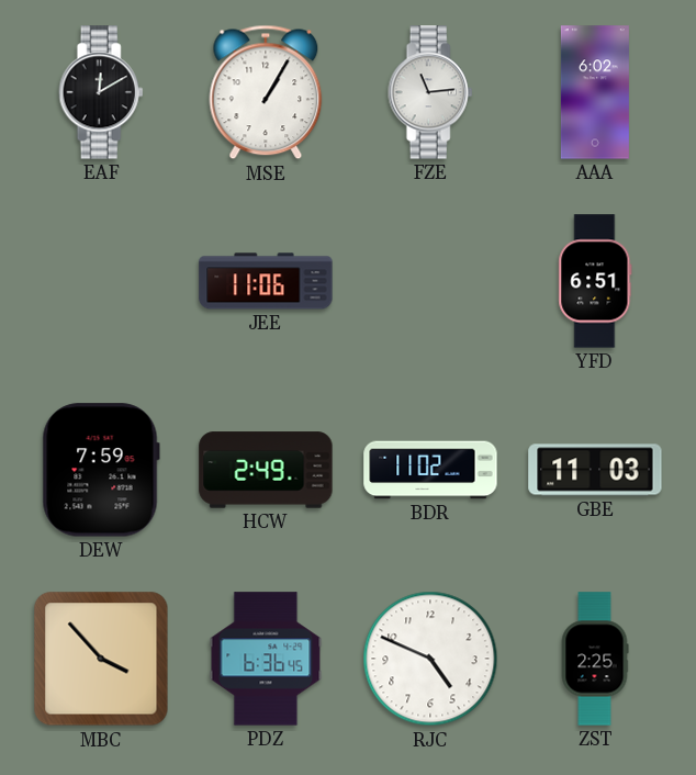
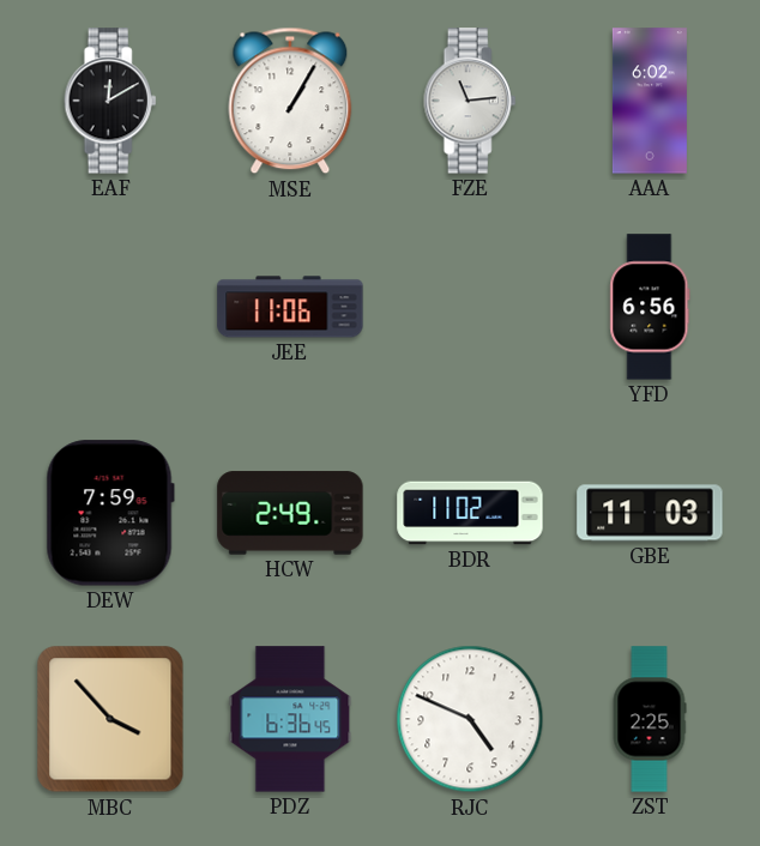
YFD: 6:51 -> 6:56
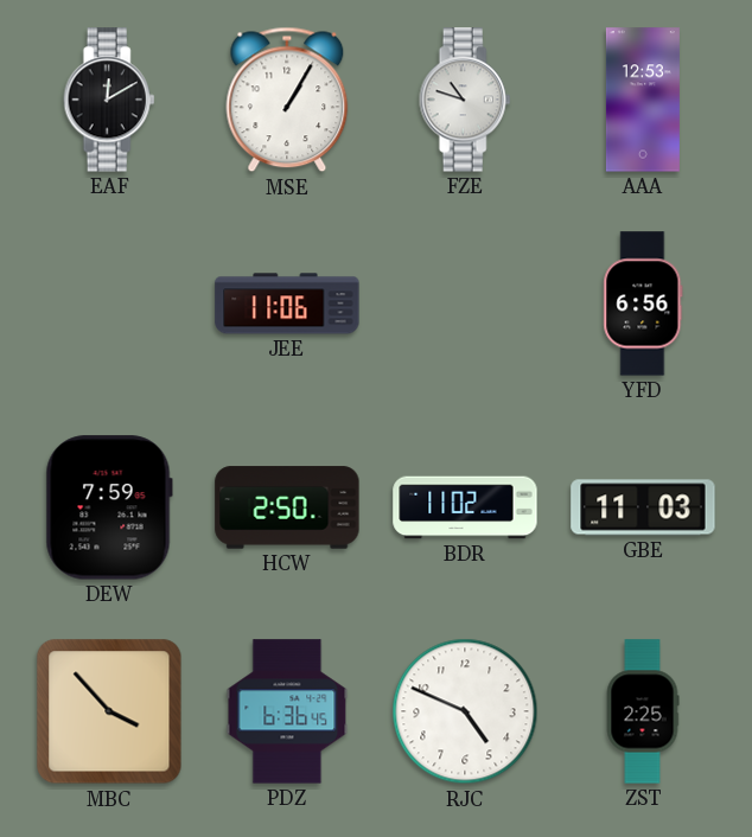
FZE: 11:14 -> 10:48
AAA: 6:02 -> 12:53
HCW: 2:49 -> 2:50
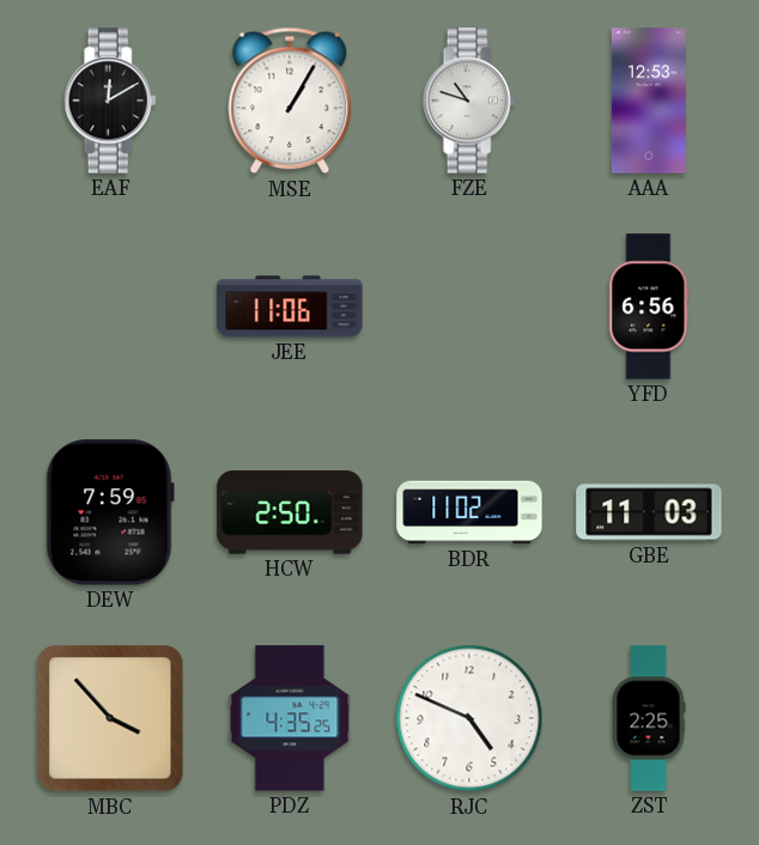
PDZ: 6:36 -> 4:35
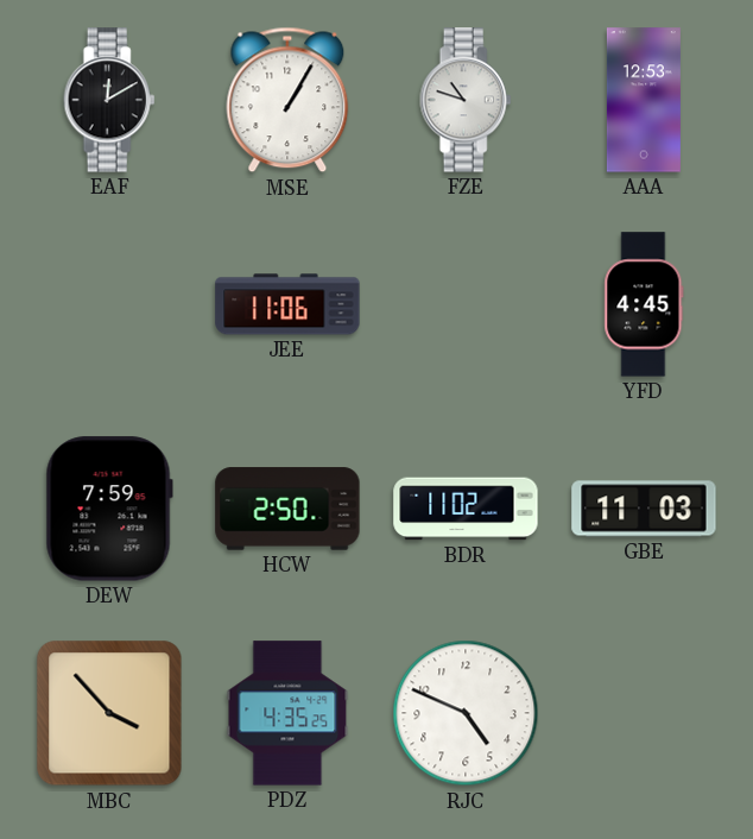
YFD: 6:56 -> 4:45
ZST: 2:25 -> none
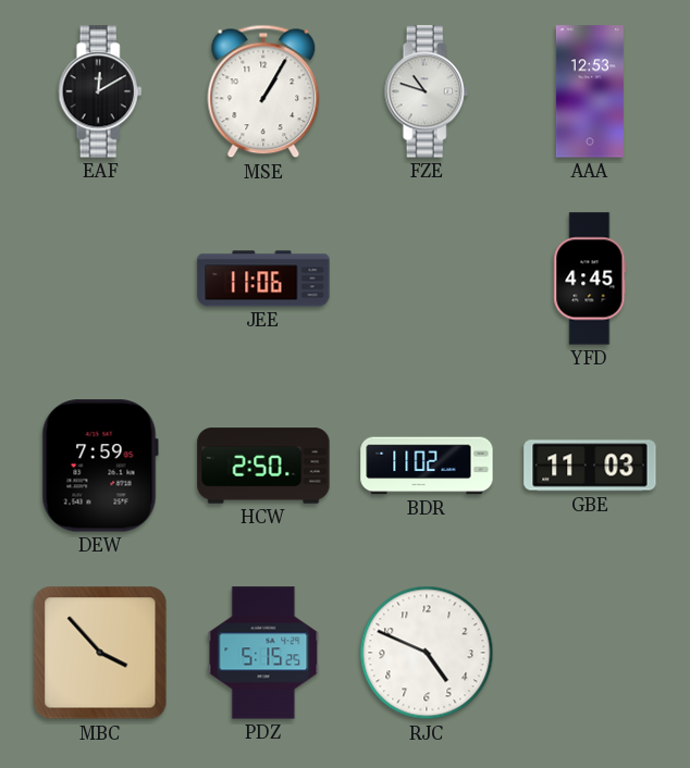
PDZ: 4:35 -> 5:15
